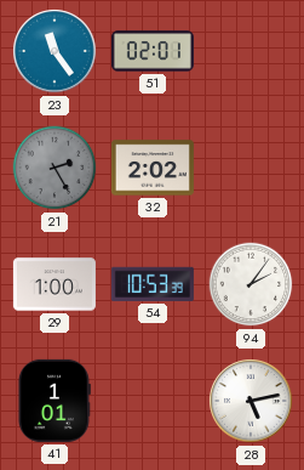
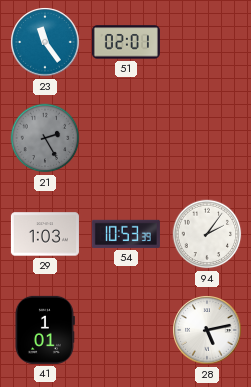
32: 2:02 -> none
29: 1:00 -> 1:03
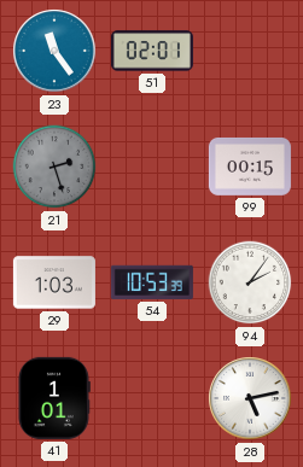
21: 2:25 -> 2:27
99: none -> 00:15
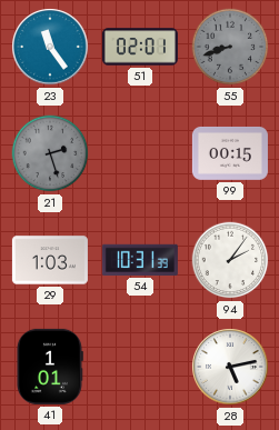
55: none -> 8:42
54: 10:53 -> 10:31
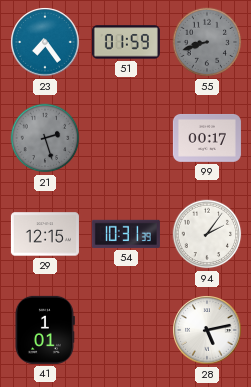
23: 11:24 -> 7:24
51: 02:01 -> 01:59
99: 00:15 -> 00:17
29: 1:03 -> 12:15
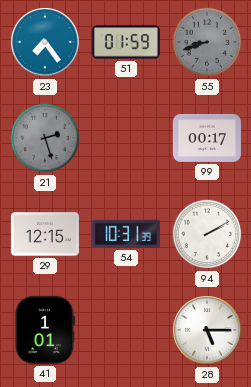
94: 2:06 -> 2:10
28: 5:13 -> 5:15
